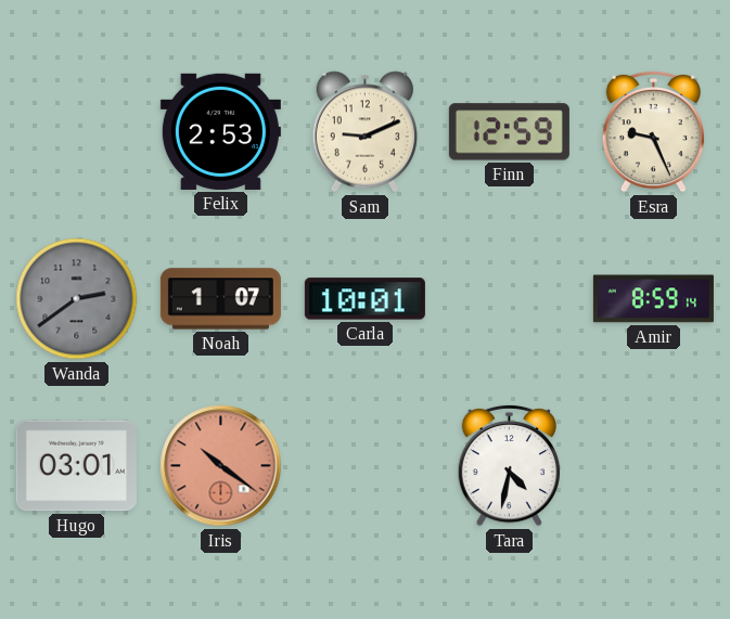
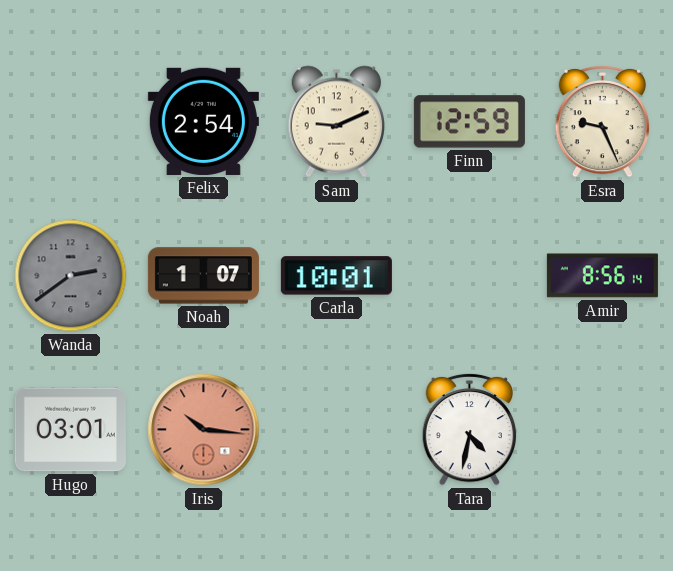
Felix: 2:53 -> 2:54
Amir: 8:59 -> 8:56
Iris: 10:21 -> 10:16
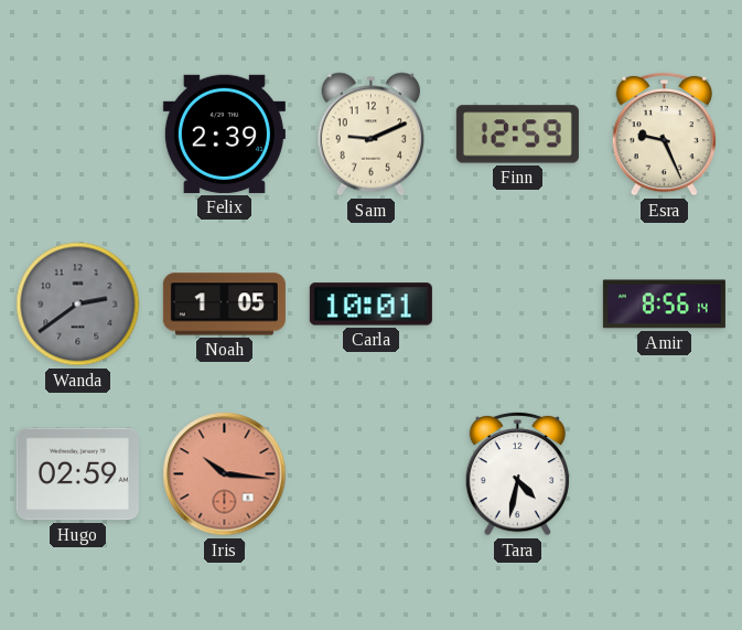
Felix: 2:54 -> 2:39
Noah: 1:07 -> 1:05
Hugo: 03:01 -> 02:59
